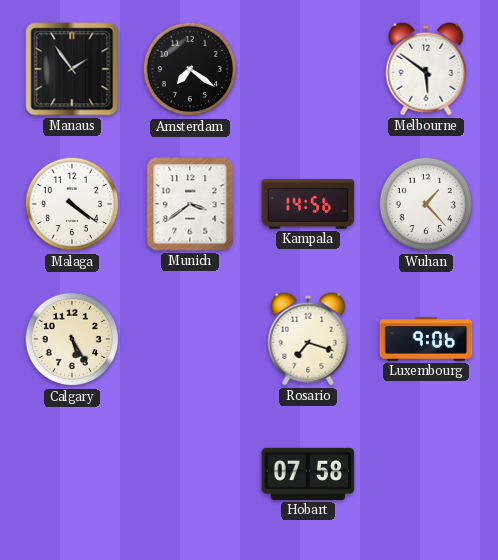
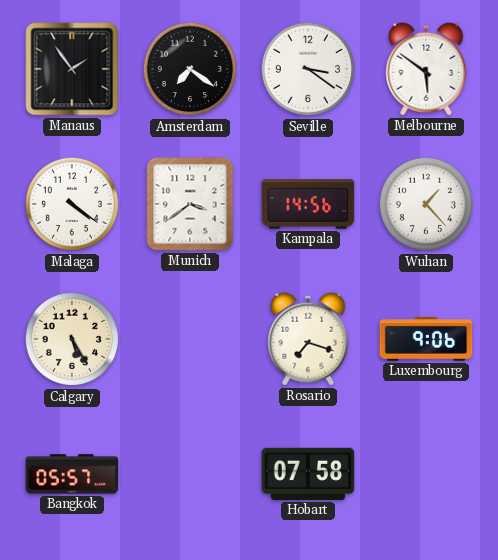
Seville: none -> 3:21
Bangkok: none -> 05:57
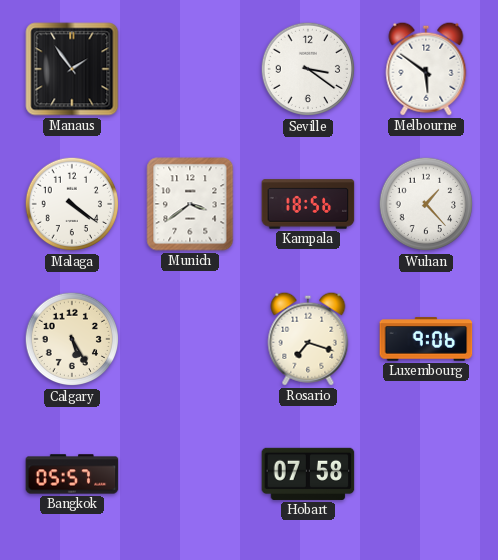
Amsterdam: 7:21 -> none
Kampala: 14:56 -> 18:56
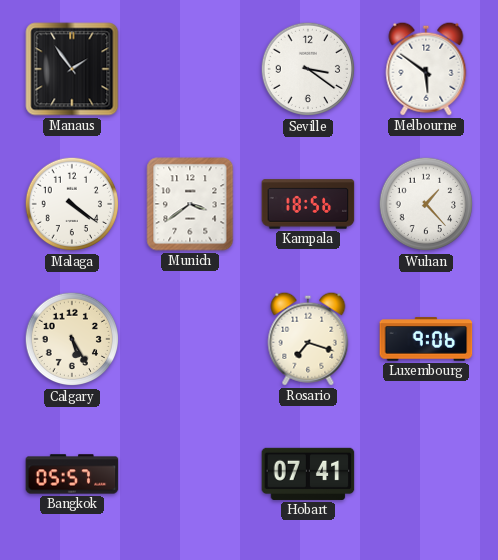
Hobart: 07:58 -> 07:41
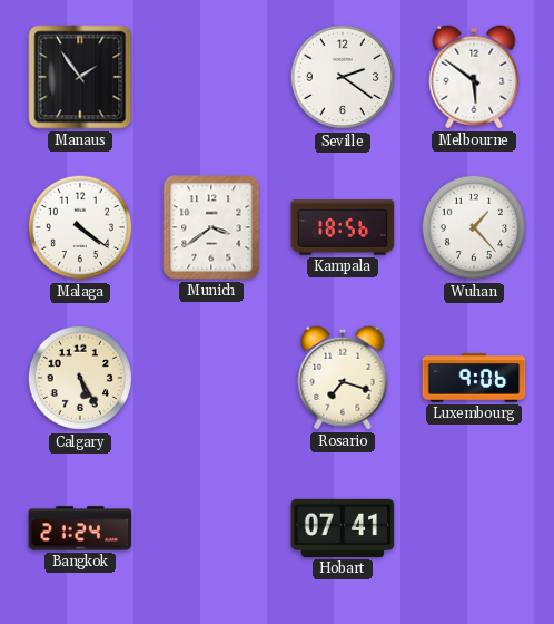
Seville: 3:21 -> 2:21
Bangkok: 05:57 -> 21:24
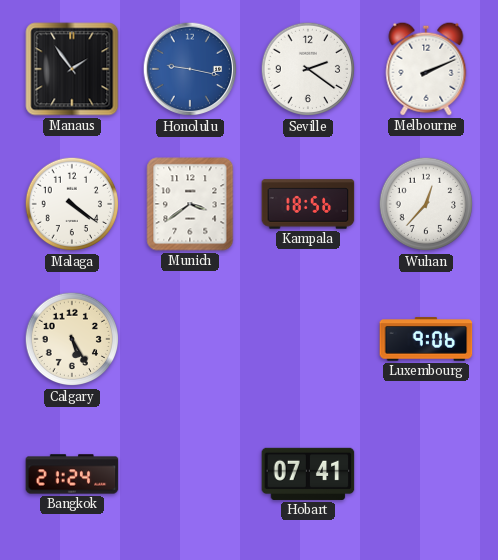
Honolulu: none -> 9:17
Melbourne: 5:51 -> 2:11
Wuhan: 1:23 -> 12:37
Rosario: 7:18 -> none
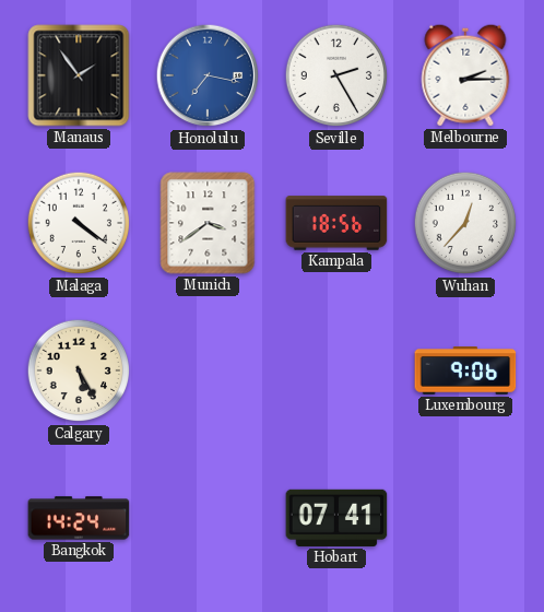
Honolulu: 9:17 -> 7:17
Seville: 2:21 -> 2:25
Melbourne: 2:11 -> 2:15
Bangkok: 21:24 -> 14:24
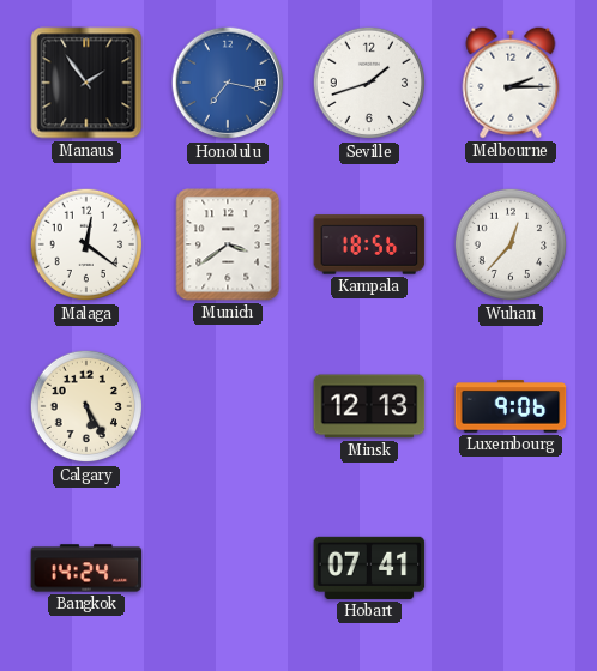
Seville: 2:25 -> 1:42
Malaga: 4:21 -> 12:21
Minsk: none -> 12:13
